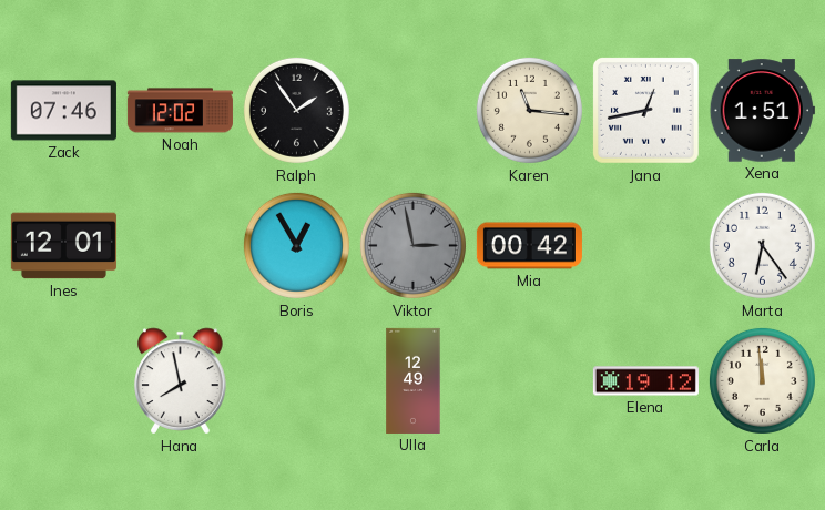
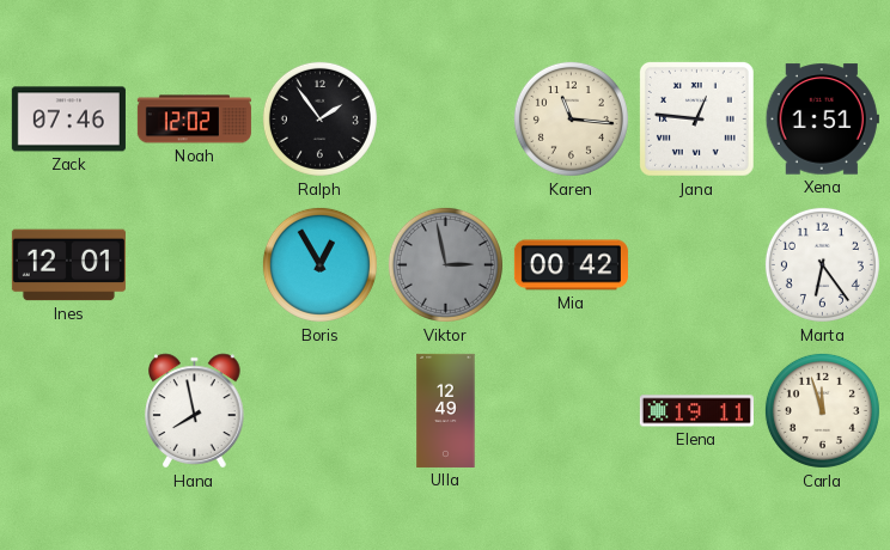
Jana: 12:43 -> 12:46
Elena: 19:12 -> 19:11
Carla: 11:59 -> 11:57
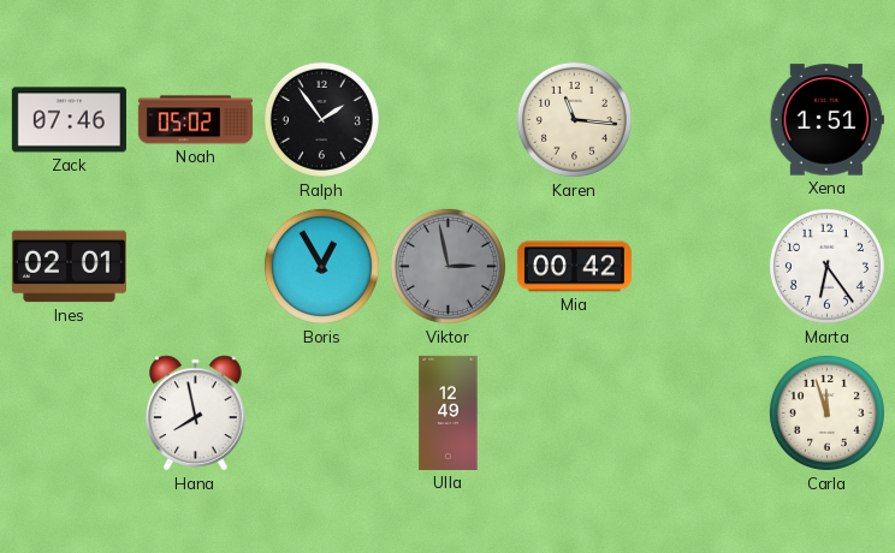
Noah: 12:02 -> 05:02
Jana: 12:46 -> none
Ines: 12:01 -> 02:01
Elena: 19:11 -> none
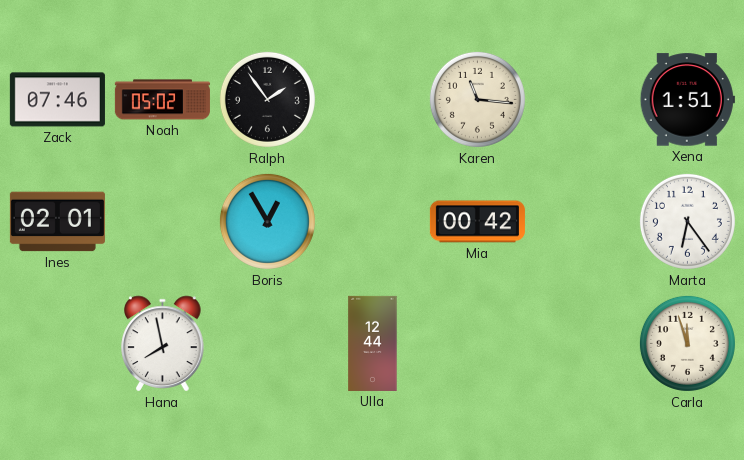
Viktor: 2:58 -> none
Ulla: 12:49 -> 12:44
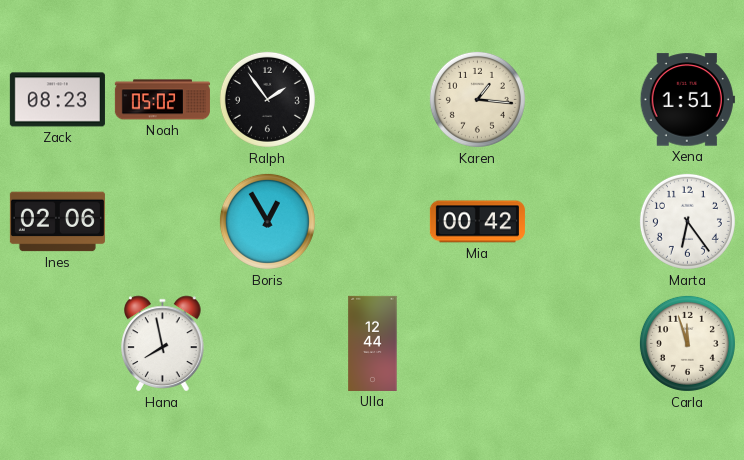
Zack: 07:46 -> 08:23
Karen: 11:16 -> 1:16
Ines: 02:01 -> 02:06
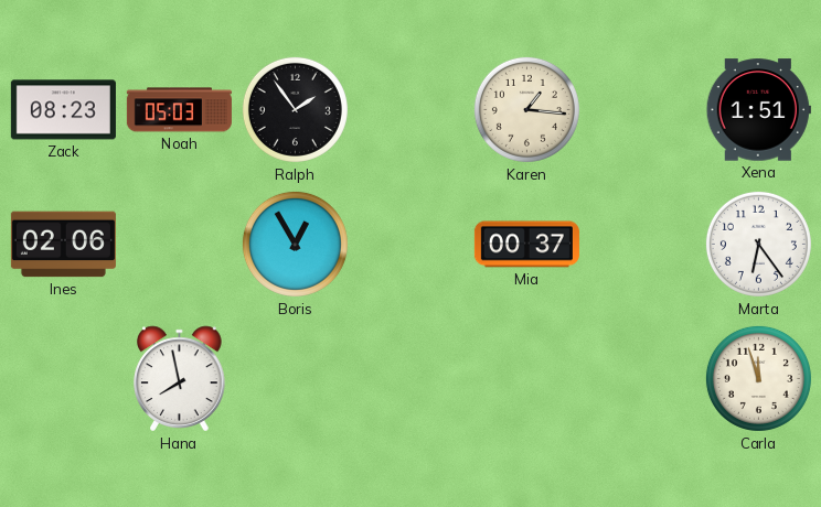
Noah: 05:02 -> 05:03
Mia: 00:42 -> 00:37
Ulla: 12:44 -> none
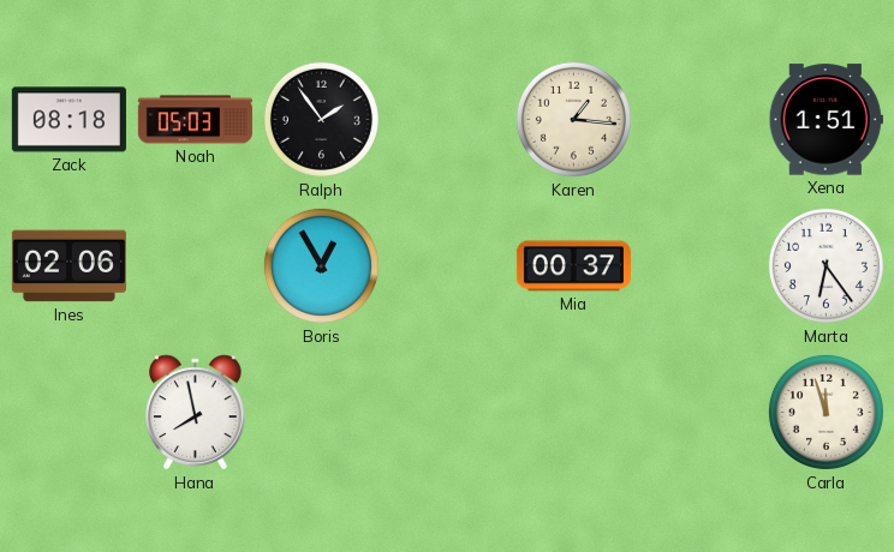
Zack: 08:23 -> 08:18
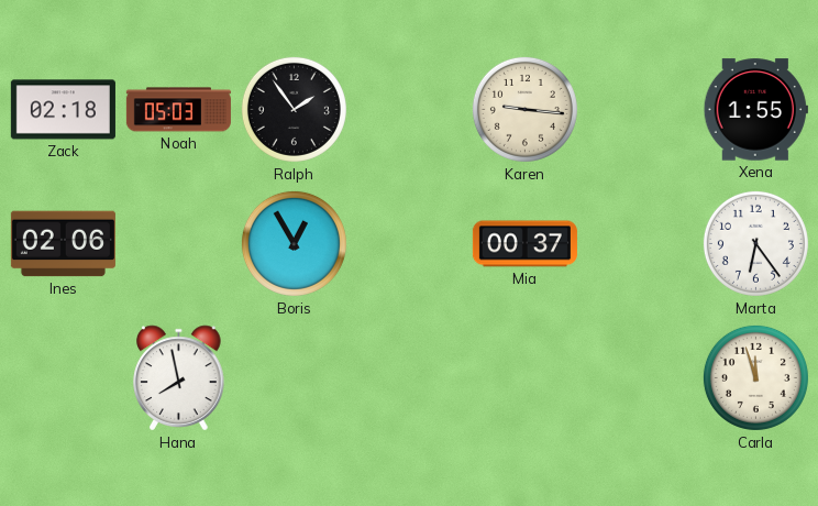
Zack: 08:18 -> 02:18
Karen: 1:16 -> 9:16
Xena: 1:51 -> 1:55
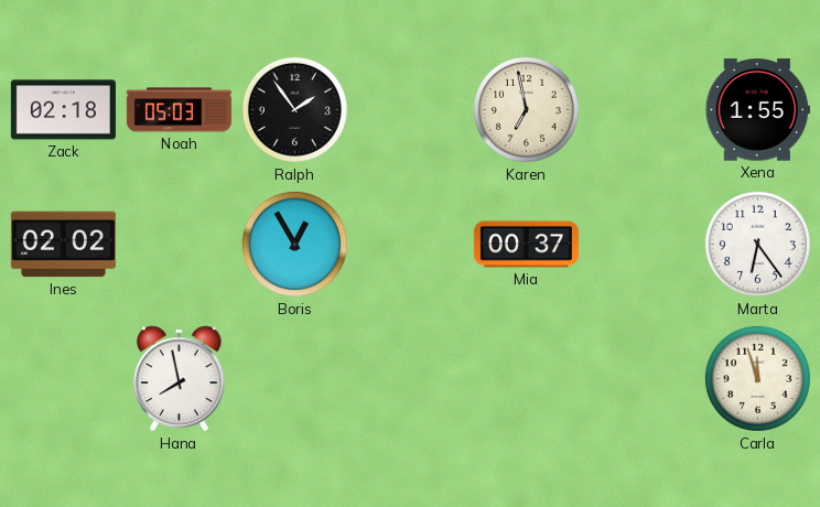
Karen: 9:16 -> 6:58
Ines: 02:06 -> 02:02
